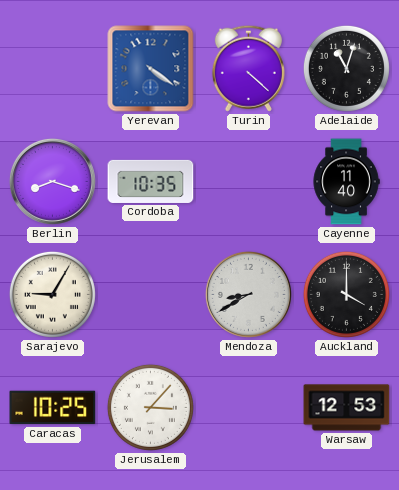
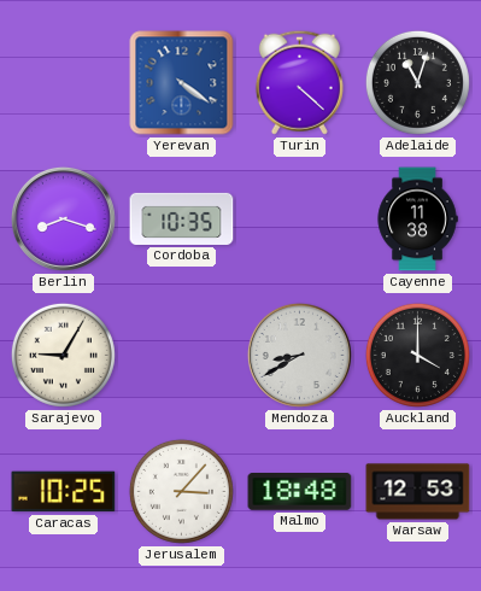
Cayenne: 11:40 -> 11:38
Malmo: none -> 18:48
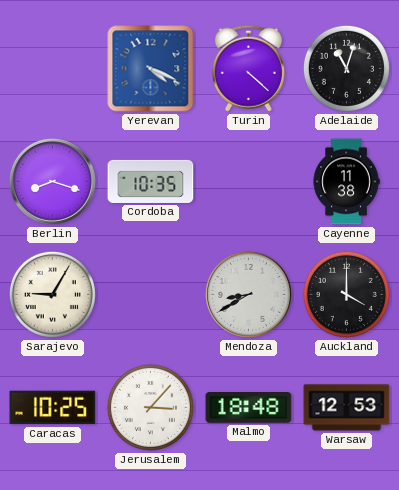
Yerevan: 4:21 -> 4:19
